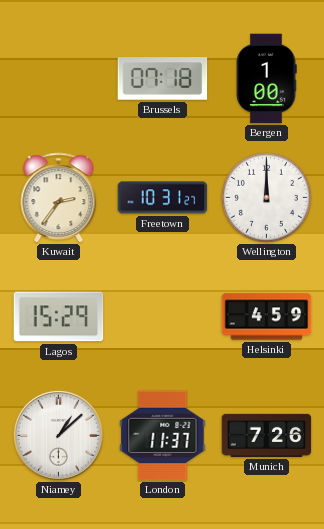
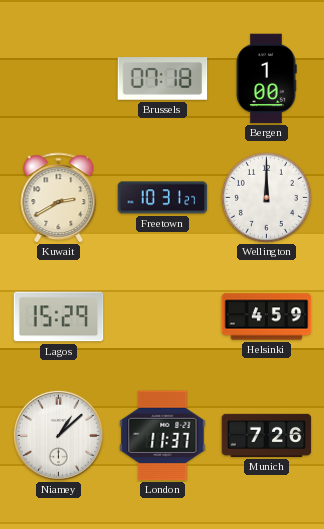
Kuwait: 2:36 -> 2:40
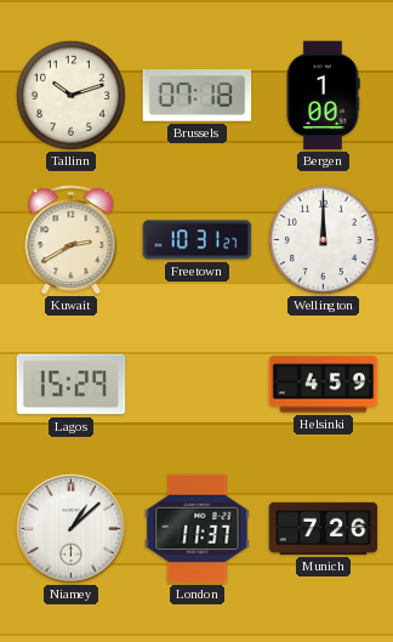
Tallinn: none -> 10:12
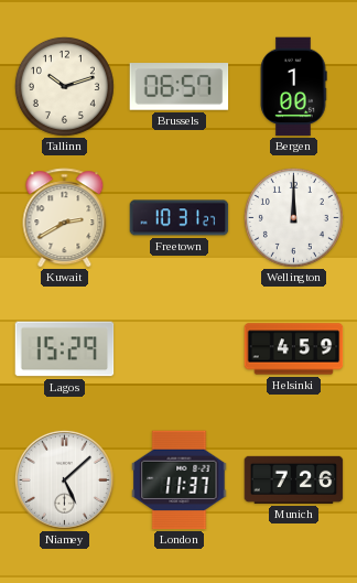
Brussels: 07:18 -> 06:57
Niamey: 1:08 -> 5:08
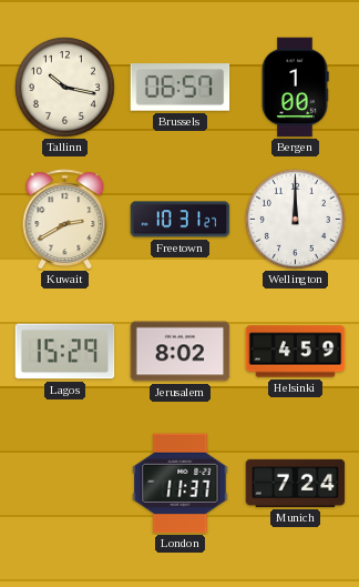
Tallinn: 10:12 -> 10:17
Jerusalem: none -> 8:02
Niamey: 5:08 -> none
Munich: 7:26 -> 7:24
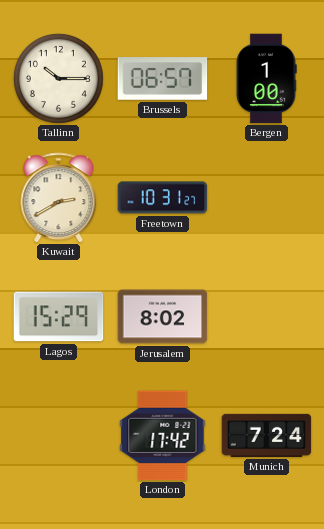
Tallinn: 10:17 -> 10:15
Wellington: 12:00 -> none
Helsinki: 4:59 -> none
London: 11:37 -> 17:42
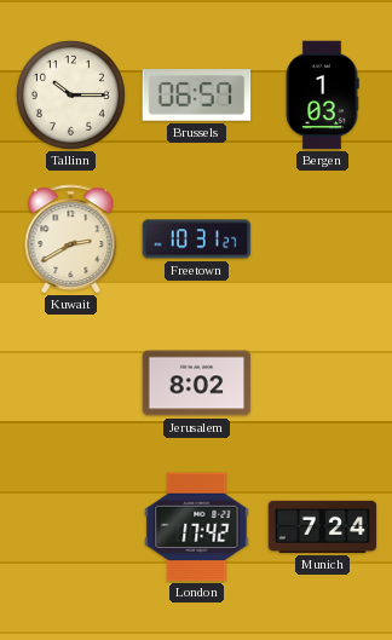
Bergen: 1:00 -> 1:03
Lagos: 15:29 -> none
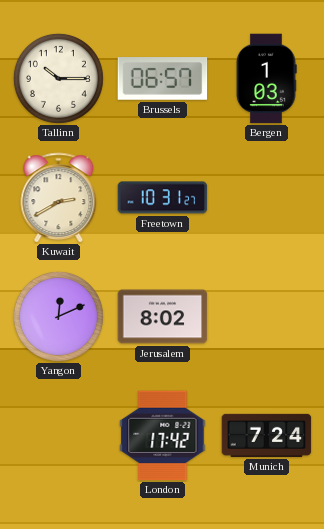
Yangon: none -> 12:11
